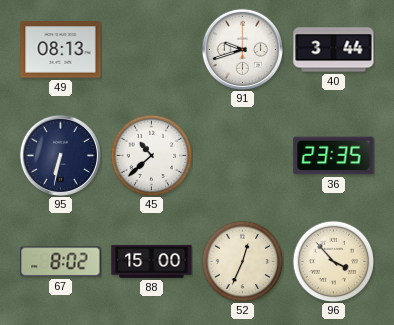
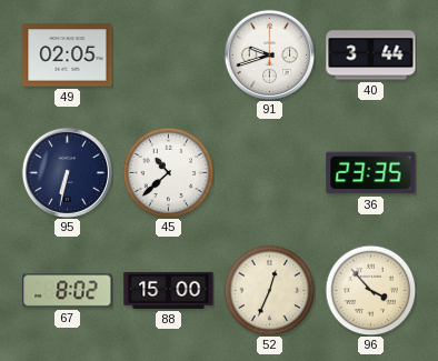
49: 08:13 -> 02:05
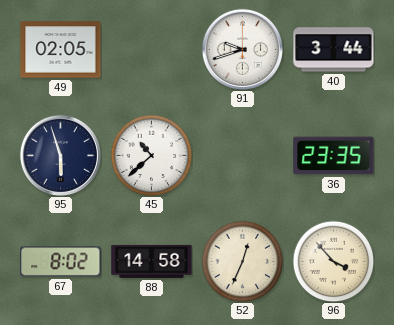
95: 6:32 -> 5:57
88: 15:00 -> 14:58
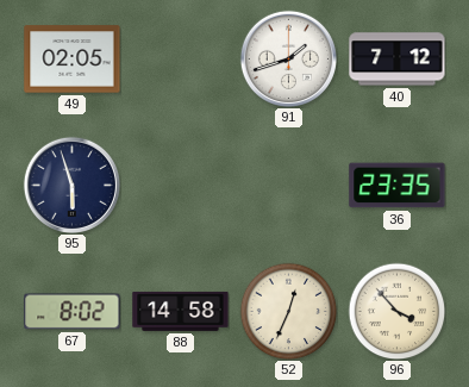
91: 9:42 -> 1:42
40: 3:44 -> 7:12
45: 10:38 -> none
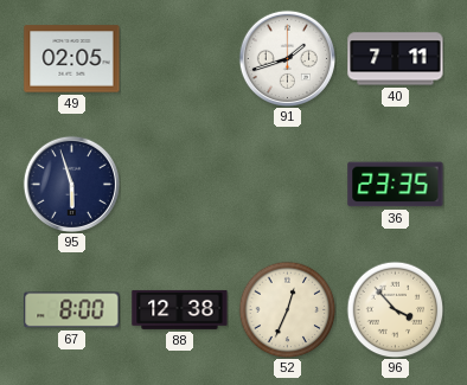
40: 7:12 -> 7:11
67: 8:02 -> 8:00
88: 14:58 -> 12:38
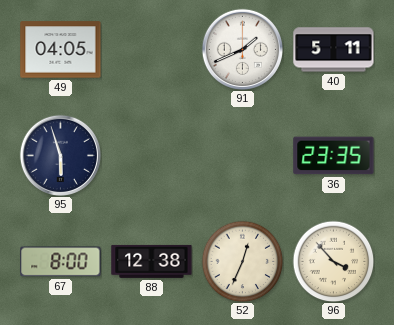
49: 02:05 -> 04:05
91: 1:42 -> 1:41
40: 7:11 -> 5:11
